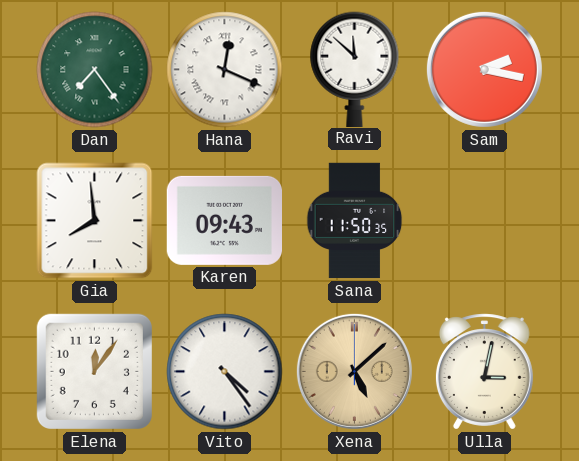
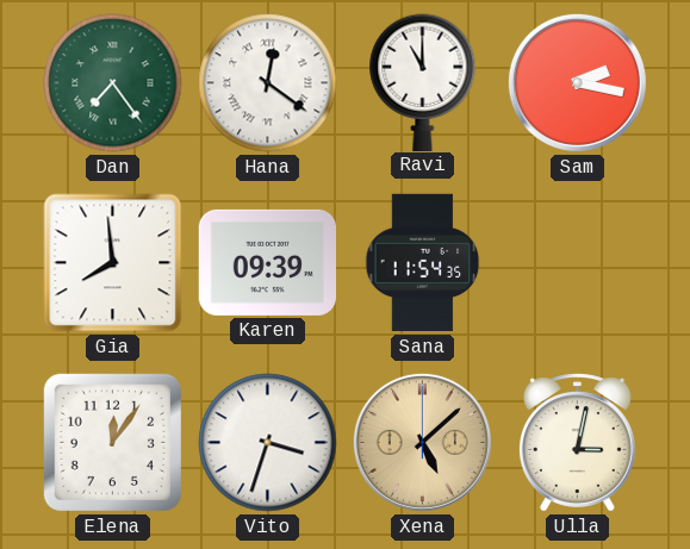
Hana: 12:19 -> 12:21
Ravi: 11:52 -> 11:00
Karen: 09:43 -> 09:39
Sana: 11:50 -> 11:54
Vito: 4:24 -> 3:33
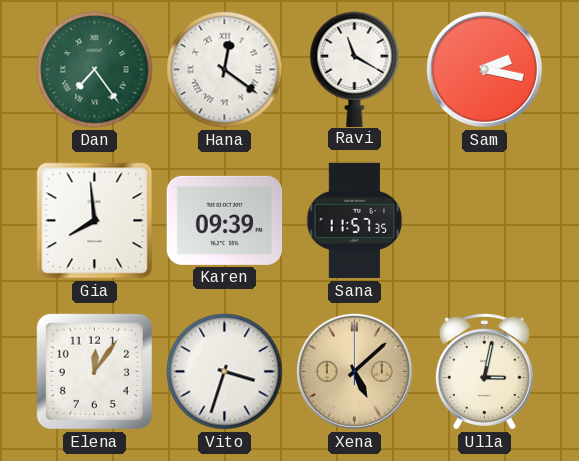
Ravi: 11:00 -> 11:20
Sana: 11:54 -> 11:57
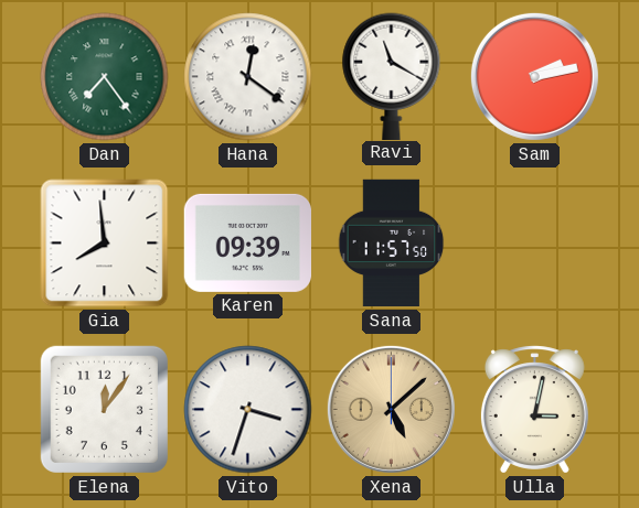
Sam: 2:17 -> 2:13
Sana: 11:57:35 -> 11:57:50
